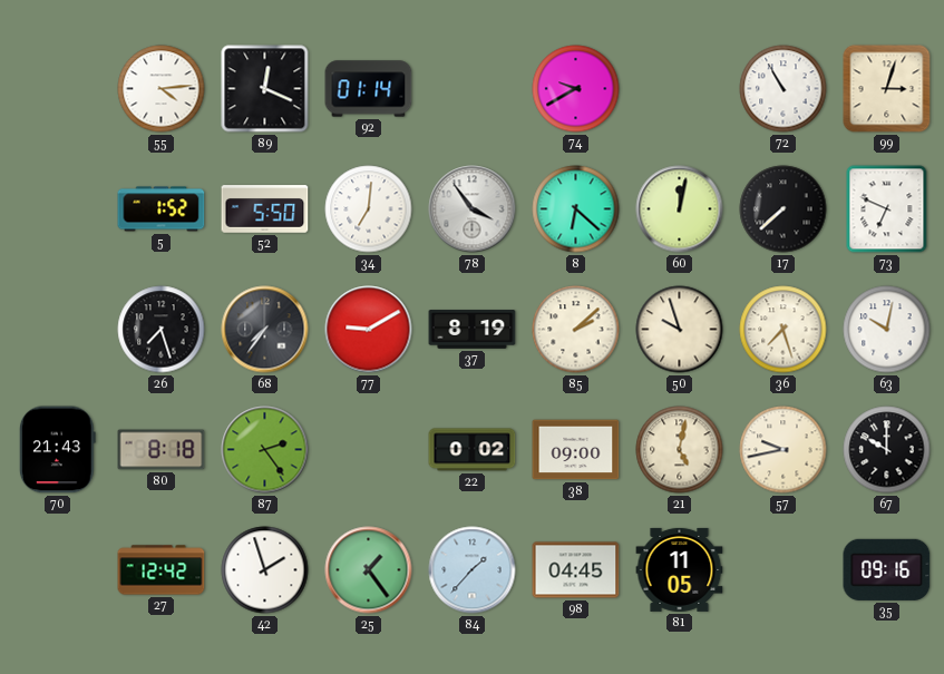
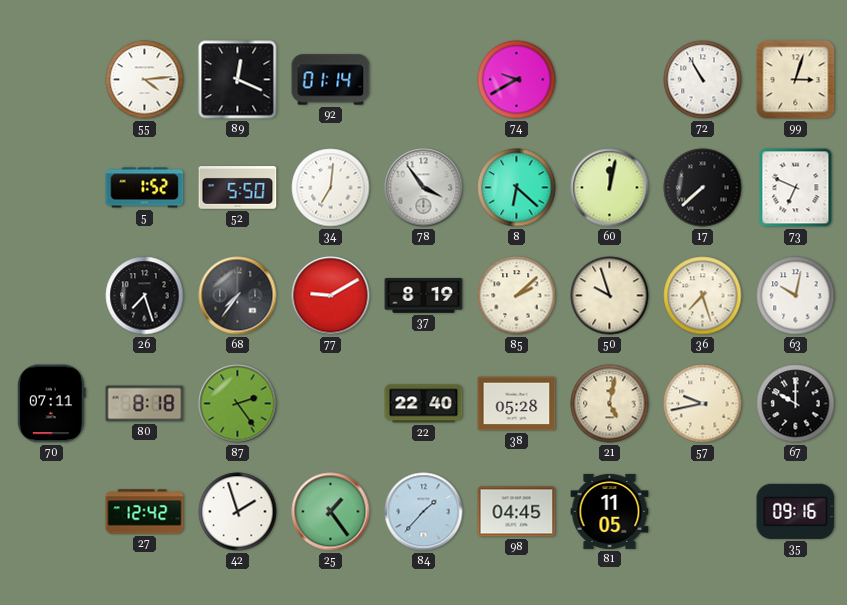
70: 21:43 -> 07:11
22: 0:02 -> 22:40
38: 09:00 -> 05:28
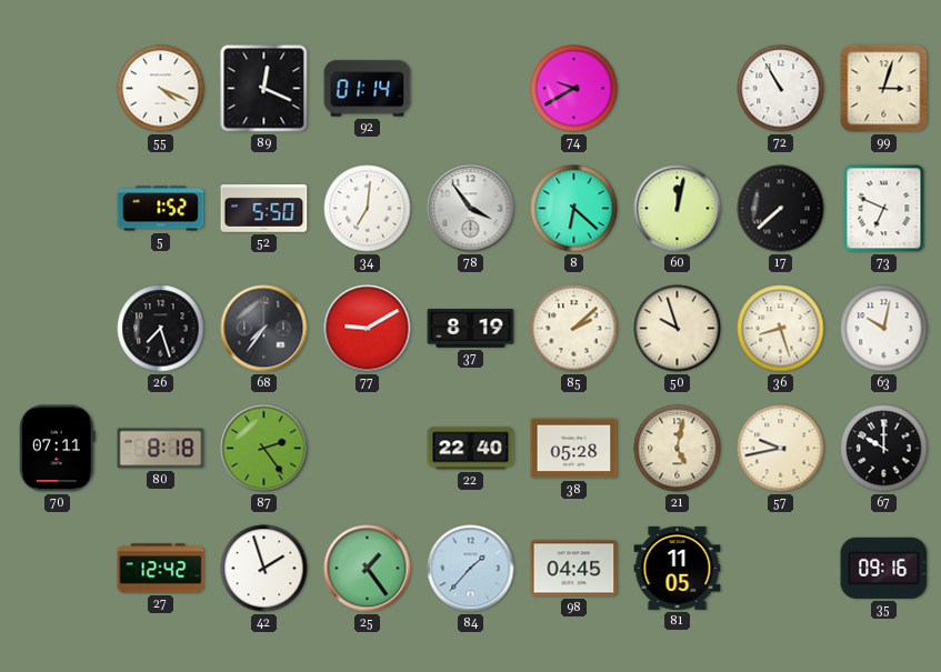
55: 4:14 -> 4:19
36: 7:27 -> 8:27
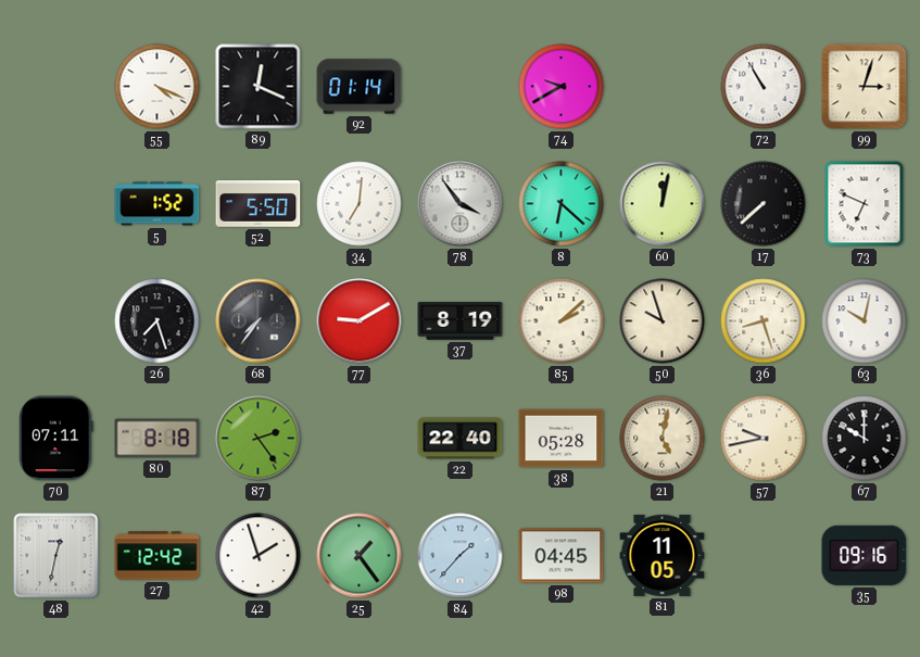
48: none -> 12:32
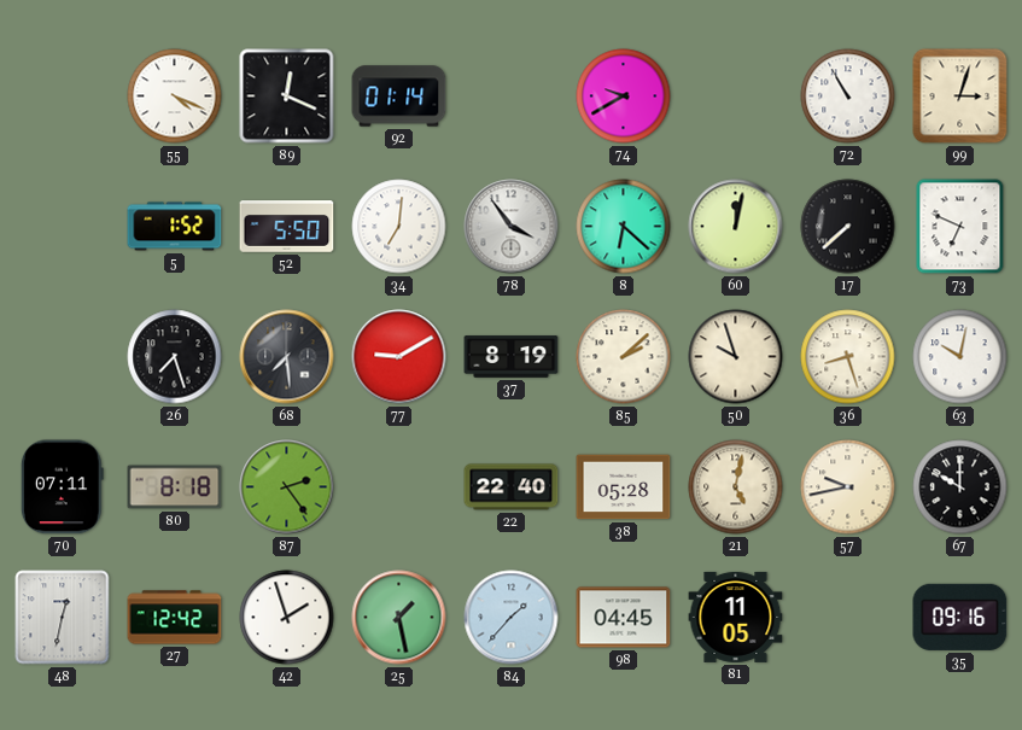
68: 7:36 -> 7:29
25: 1:24 -> 1:28
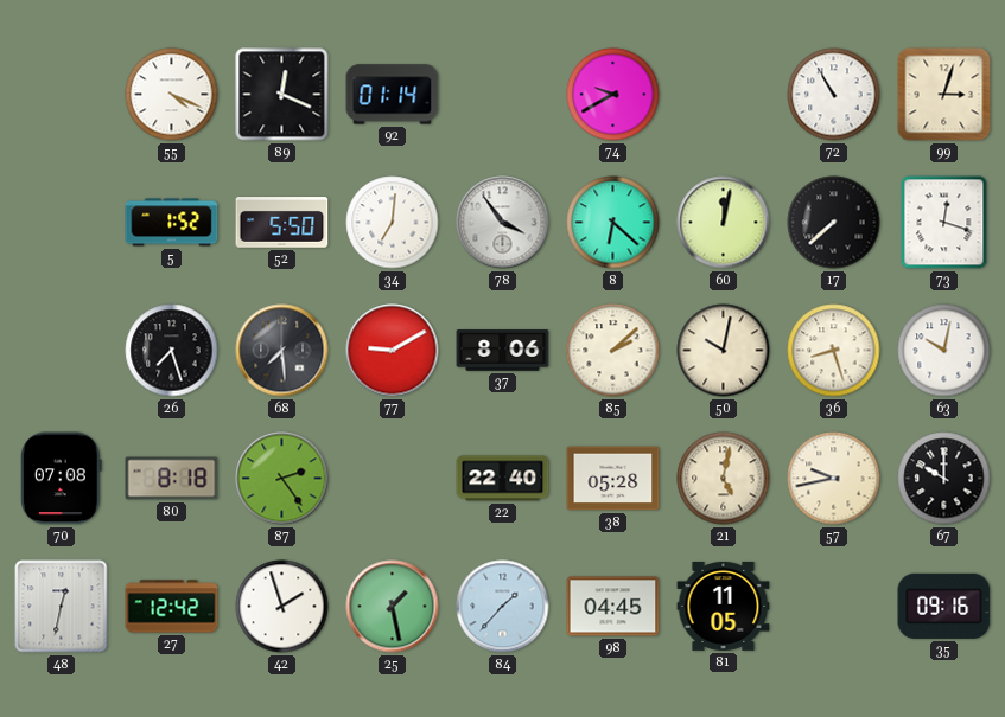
73: 6:49 -> 12:18
37: 8:19 -> 8:06
50: 9:57 -> 10:02
70: 07:11 -> 07:08
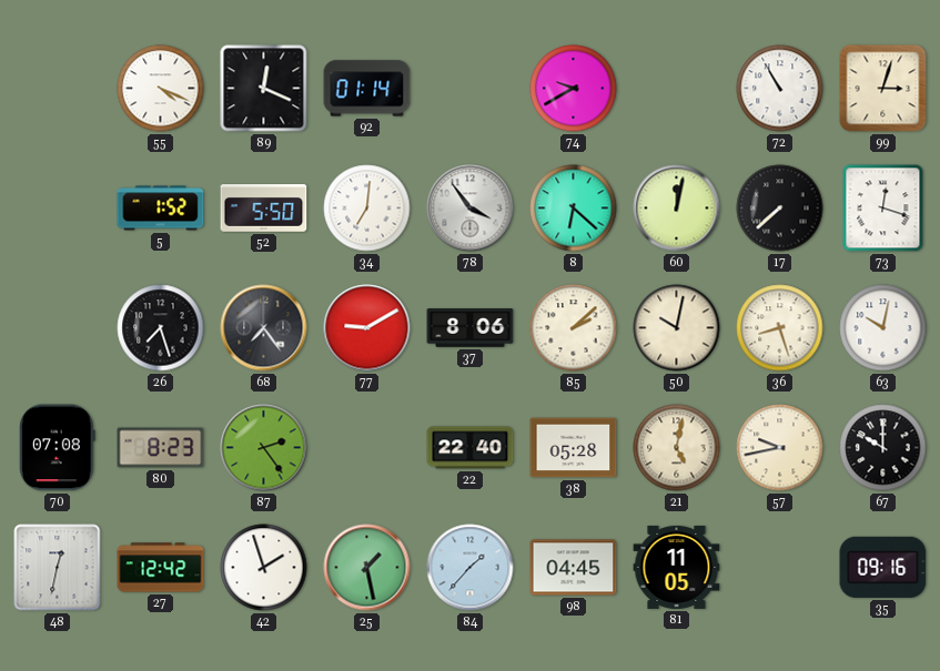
68: 7:29 -> 7:24
80: 8:18 -> 8:23
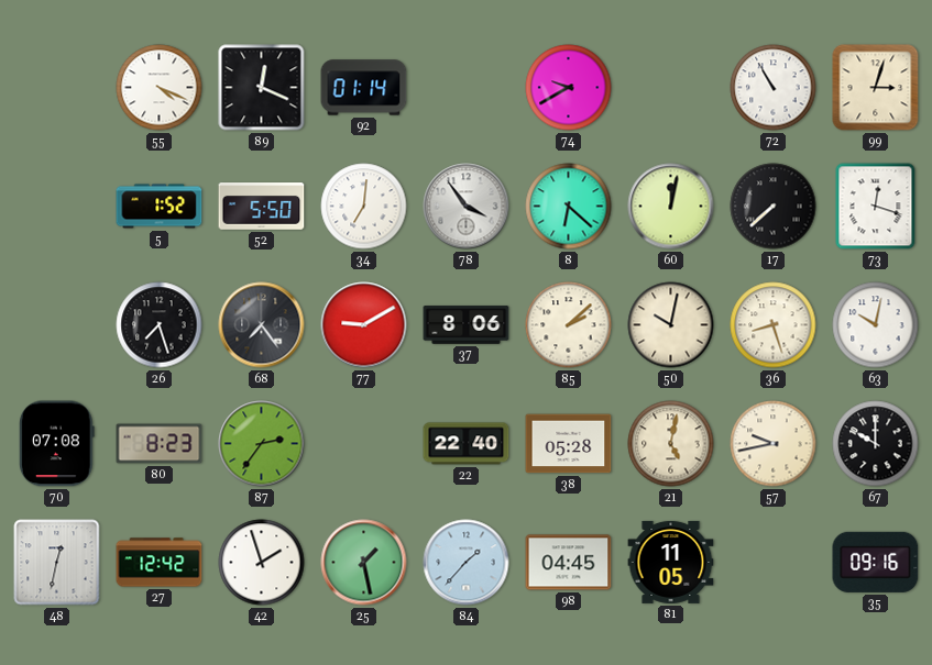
87: 2:24 -> 2:36
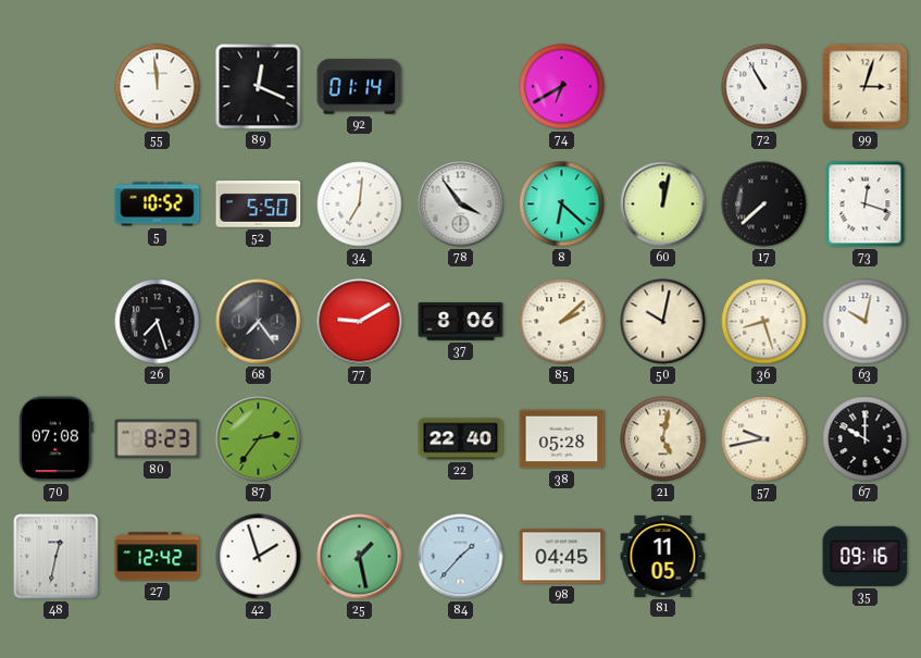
55: 4:19 -> 11:59
74: 9:40 -> 6:40
5: 1:52 -> 10:52
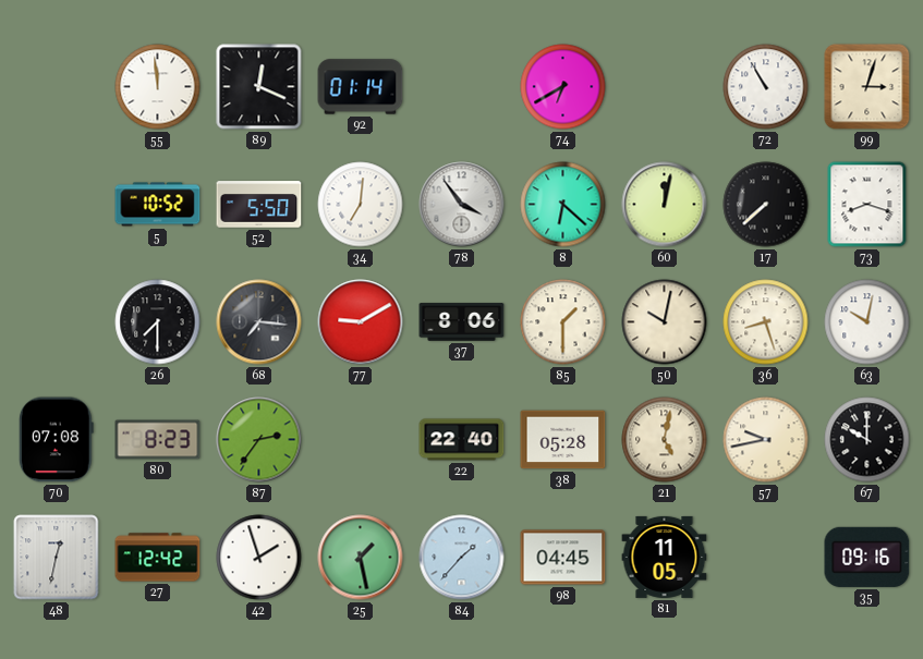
73: 12:18 -> 8:18
26: 7:27 -> 7:30
68: 7:24 -> 7:16
85: 2:08 -> 1:30
